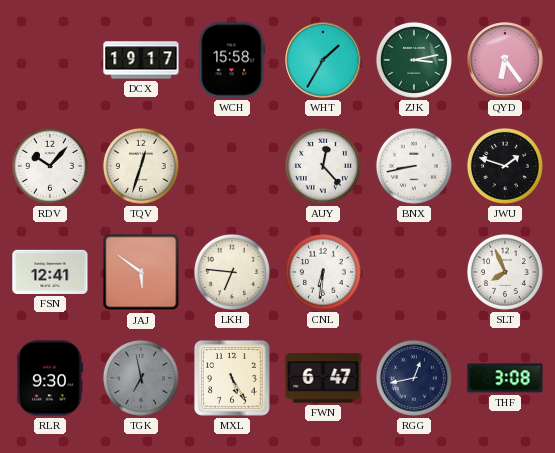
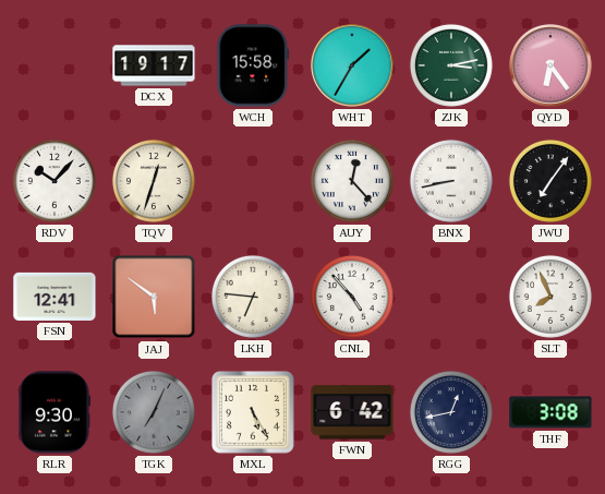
JWU: 1:48 -> 7:06
CNL: 6:31 -> 4:53
TGK: 6:58 -> 7:04
FWN: 6:47 -> 6:42
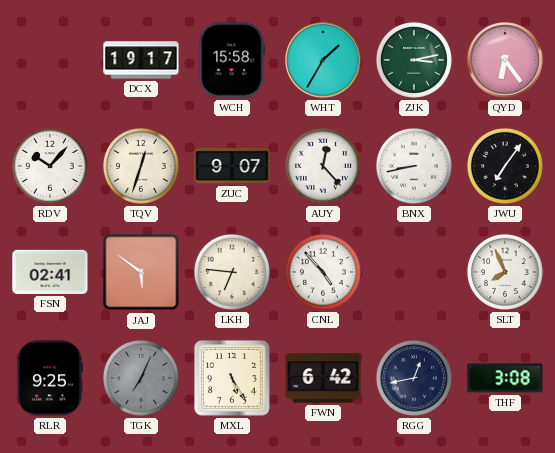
ZUC: none -> 9:07
FSN: 12:41 -> 02:41
RLR: 9:30 -> 9:25
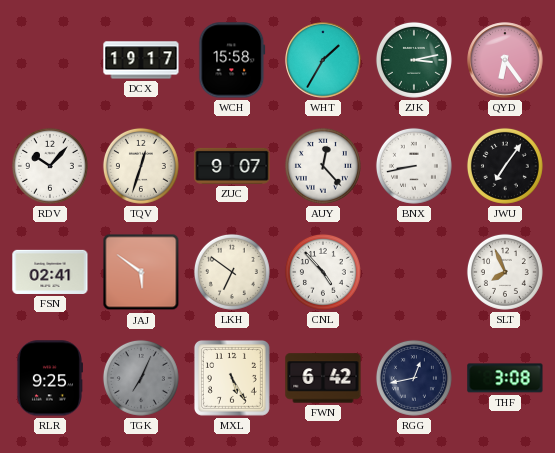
LKH: 6:46 -> 6:51
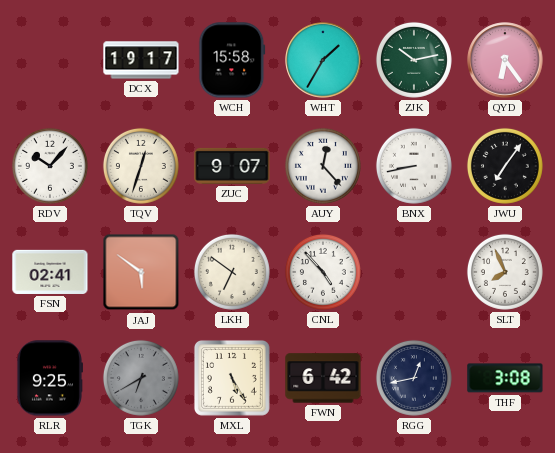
ZJK: 3:13 -> 10:13
TGK: 7:04 -> 6:40
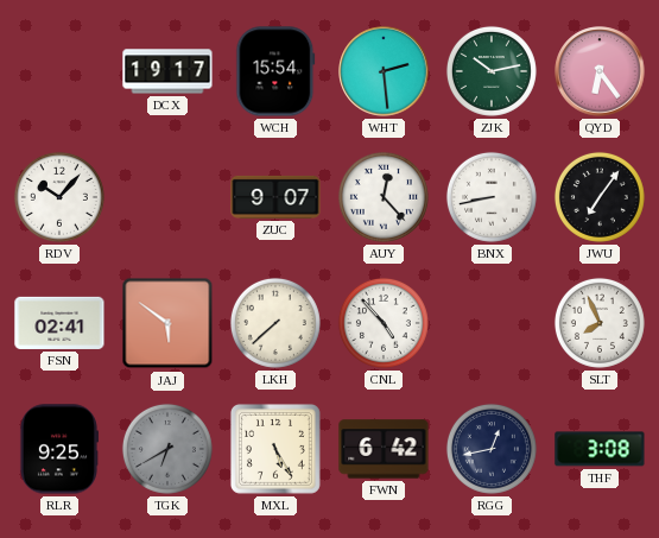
WCH: 15:58 -> 15:54
WHT: 1:35 -> 2:29
TQV: 12:33 -> none
LKH: 6:51 -> 7:38
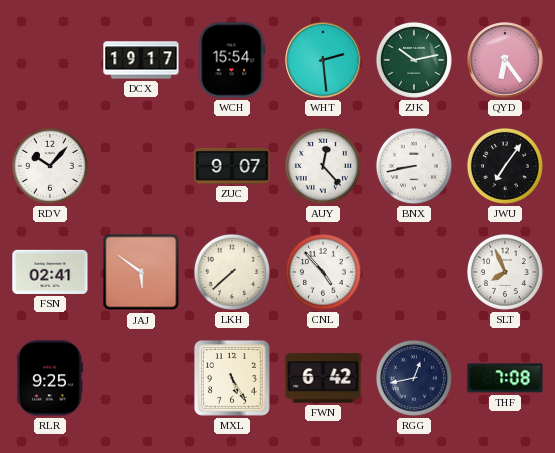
TGK: 6:40 -> none
THF: 3:08 -> 7:08
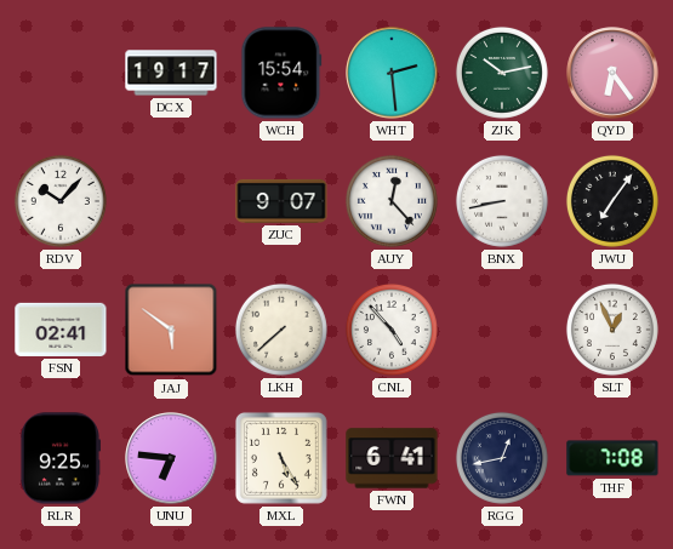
SLT: 7:56 -> 12:56
UNU: none -> 6:46
FWN: 6:42 -> 6:41
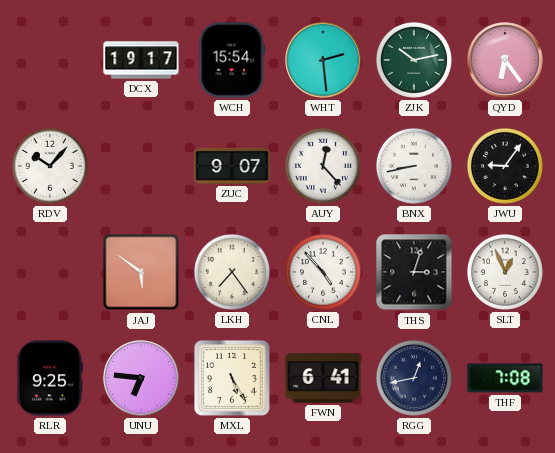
JWU: 7:06 -> 9:06
FSN: 02:41 -> none
LKH: 7:38 -> 7:24
THS: none -> 3:03
